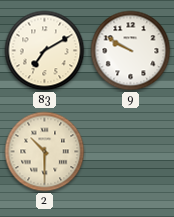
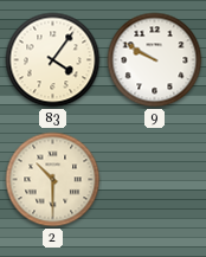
83: 7:10 -> 4:06
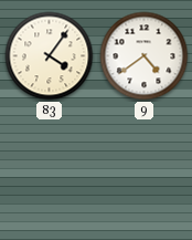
9: 9:50 -> 4:39
2: 10:30 -> none
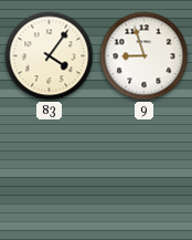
9: 4:39 -> 8:57
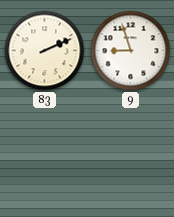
83: 4:06 -> 2:11
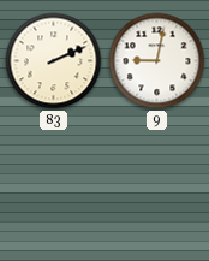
9: 8:57 -> 9:02
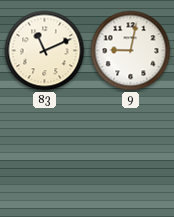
83: 2:11 -> 11:11
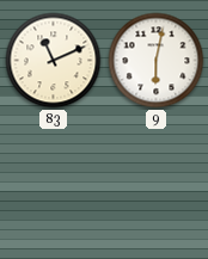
9: 9:02 -> 6:02
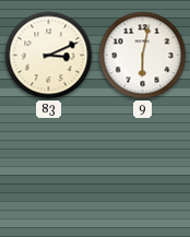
83: 11:11 -> 3:11
